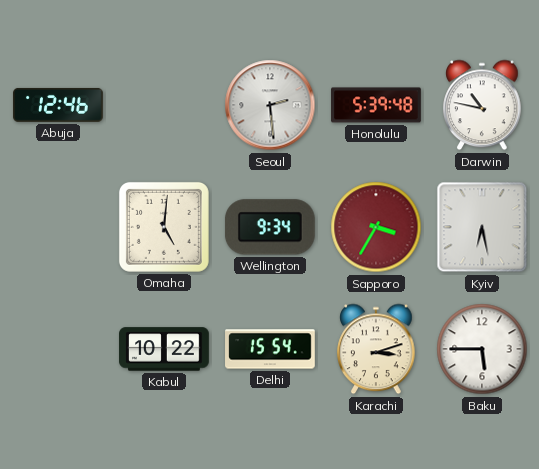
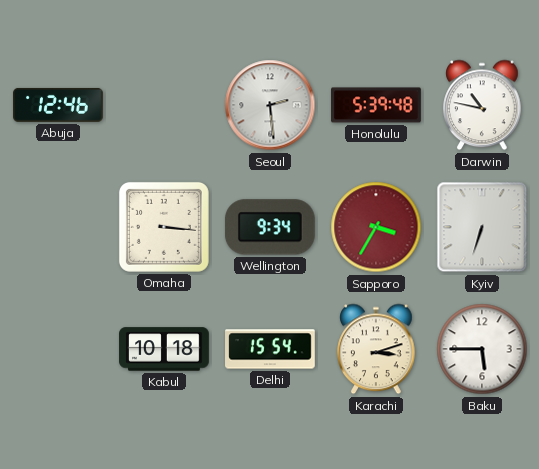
Omaha: 5:01 -> 3:16
Kyiv: 6:28 -> 6:33
Kabul: 10:22 -> 10:18
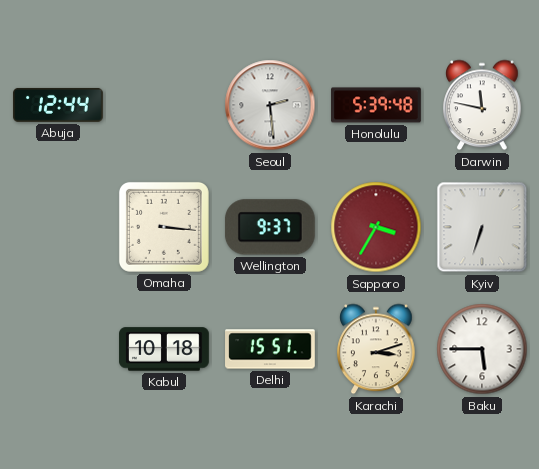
Abuja: 12:46 -> 12:44
Darwin: 10:47 -> 11:47
Wellington: 9:34 -> 9:37
Delhi: 15:54 -> 15:51
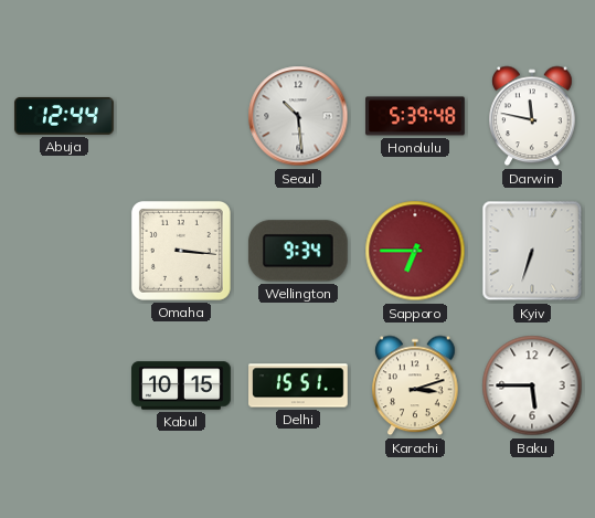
Seoul: 2:29 -> 10:29
Wellington: 9:37 -> 9:34
Sapporo: 3:35 -> 6:45
Kabul: 10:18 -> 10:15
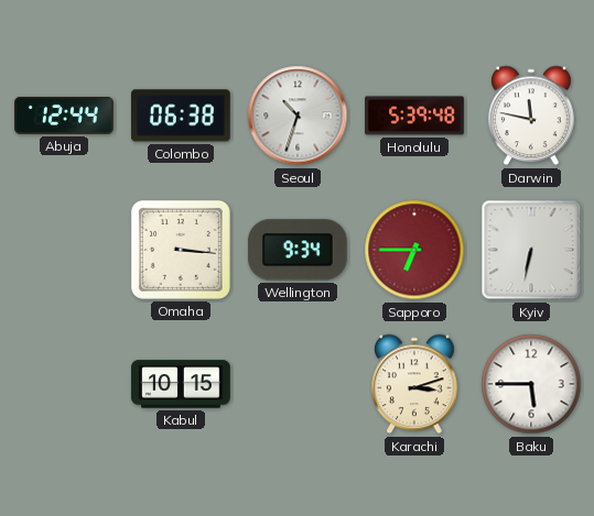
Colombo: none -> 06:38
Seoul: 10:29 -> 10:33
Kyiv: 6:33 -> 6:32
Delhi: 15:51 -> none
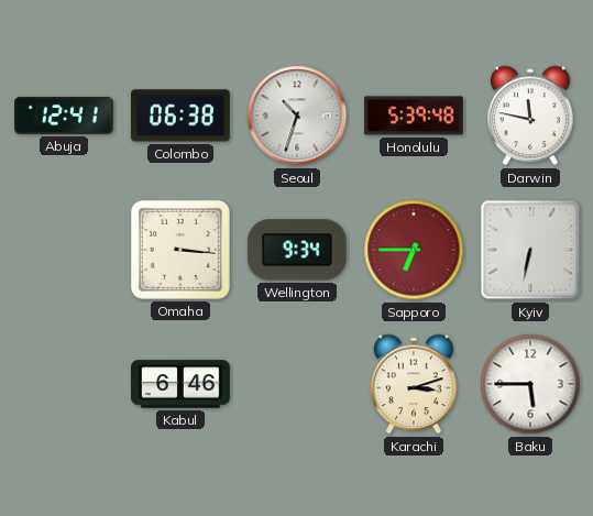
Abuja: 12:44 -> 12:41
Kabul: 10:15 -> 6:46
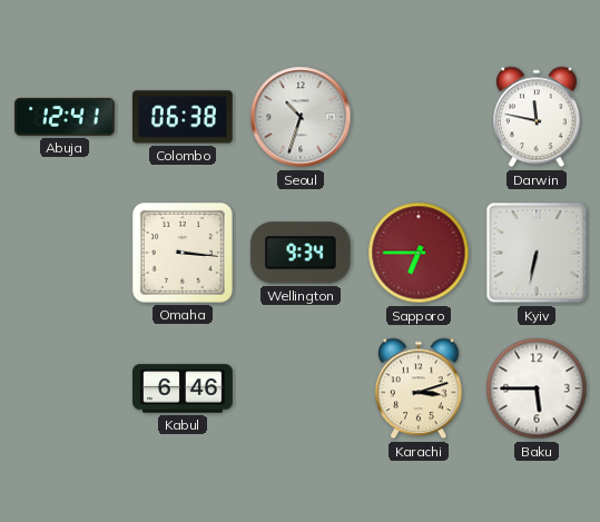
Honolulu: 5:39 -> none
